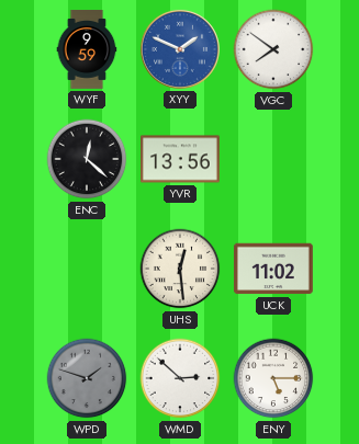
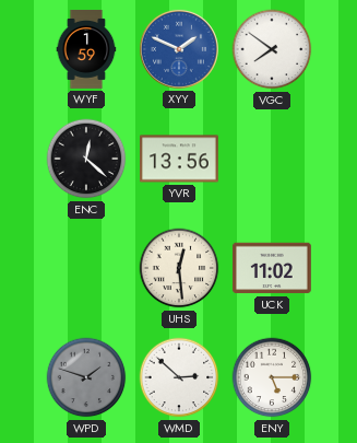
WYF: 9:59 -> 1:59
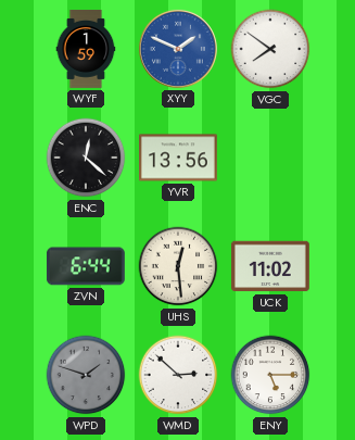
ZVN: none -> 6:44
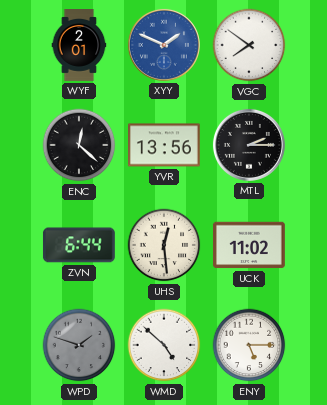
WYF: 1:59 -> 2:01
MTL: none -> 2:15
WMD: 2:52 -> 4:52
